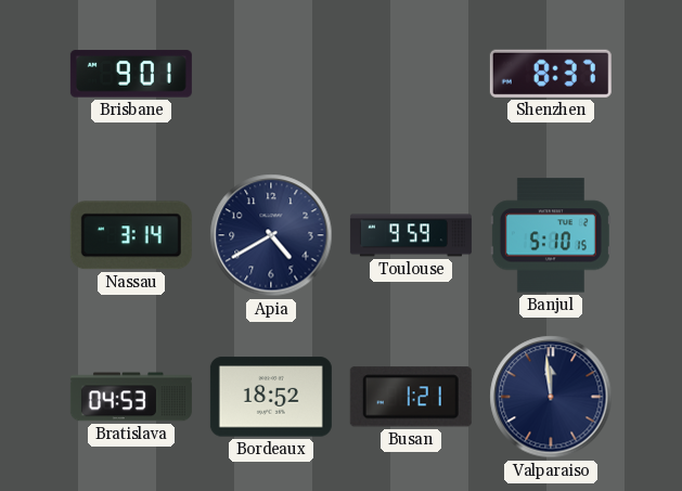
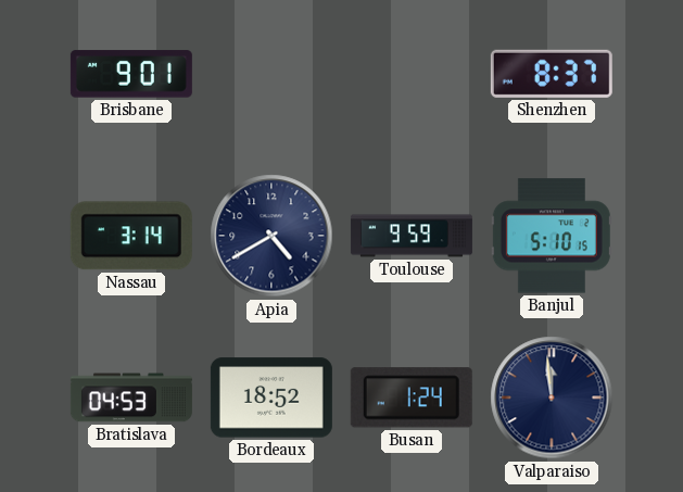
Busan: 1:21 -> 1:24
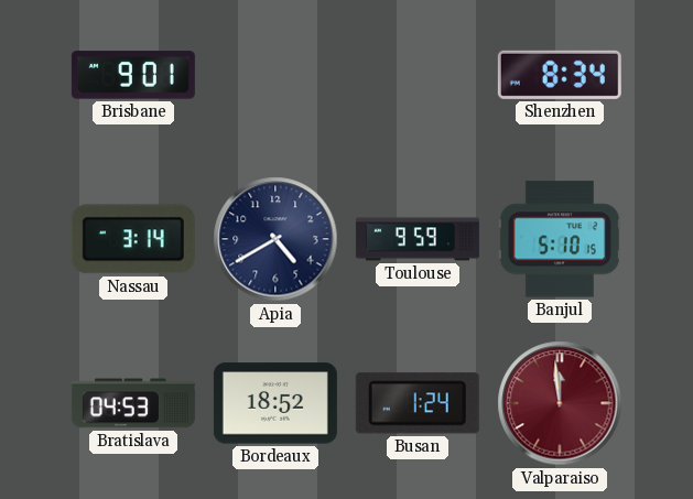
Shenzhen: 8:37 -> 8:34
Valparaiso dial: navy -> burgundy
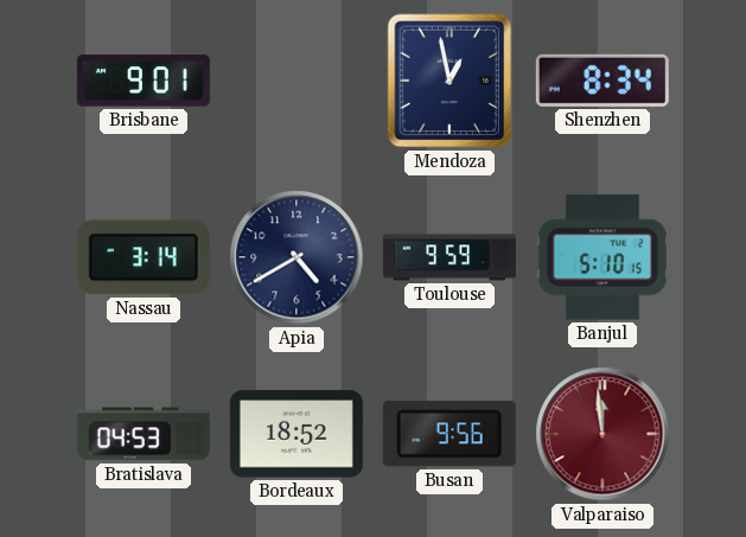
Mendoza: none -> 12:58
Busan: 1:24 -> 9:56
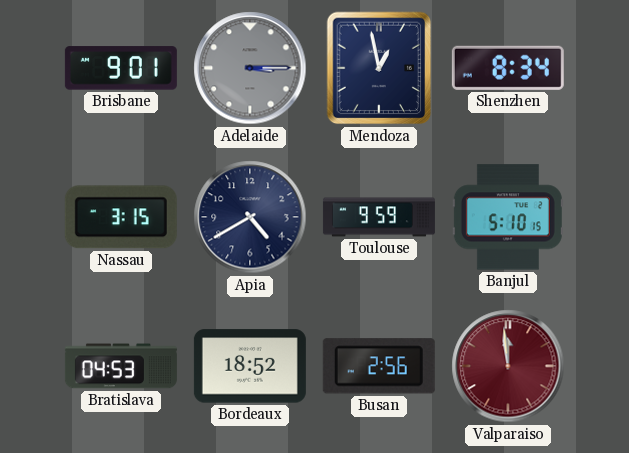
Adelaide: none -> 3:15
Nassau: 3:14 -> 3:15
Busan: 9:56 -> 2:56
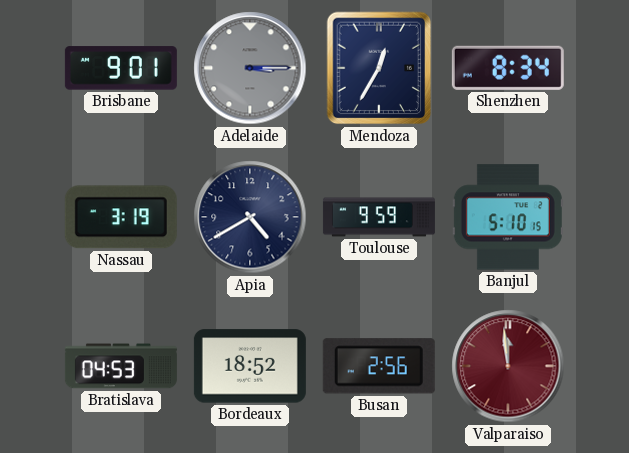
Mendoza: 12:58 -> 12:35
Nassau: 3:15 -> 3:19
